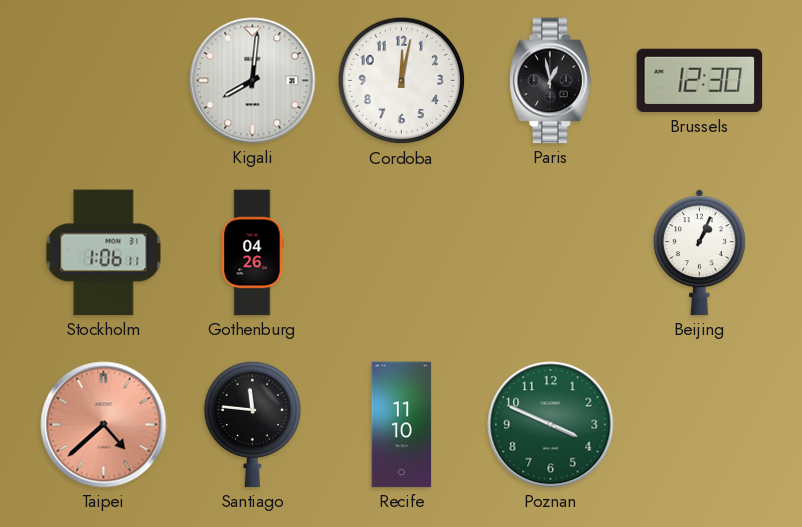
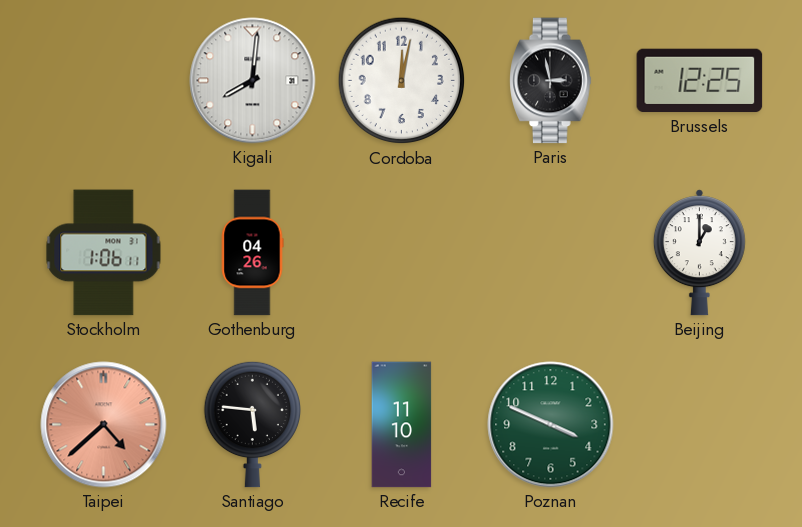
Paris: 12:58 -> 2:58
Brussels: 12:30 -> 12:25
Beijing: 1:04 -> 1:00
Santiago: 11:46 -> 5:46
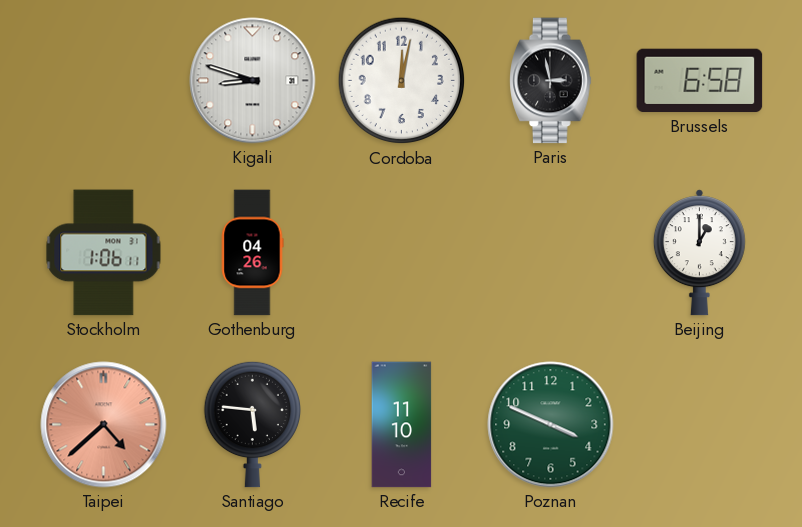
Kigali: 8:01 -> 8:48
Brussels: 12:25 -> 6:58
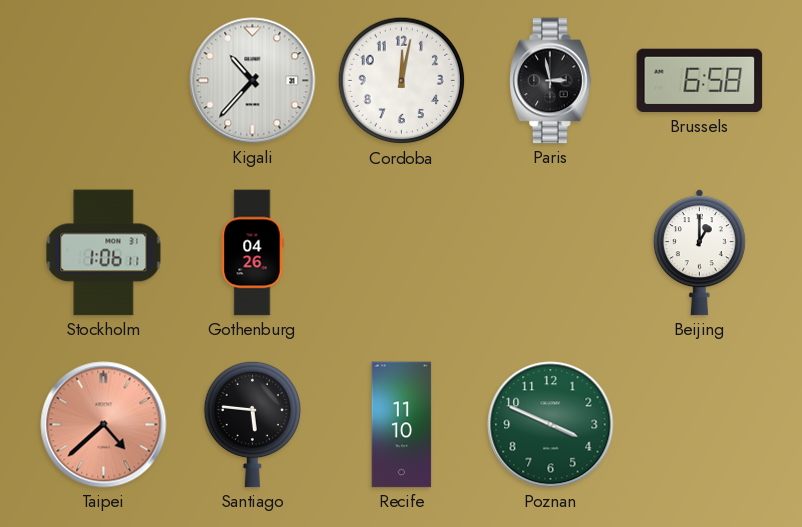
Kigali: 8:48 -> 10:37
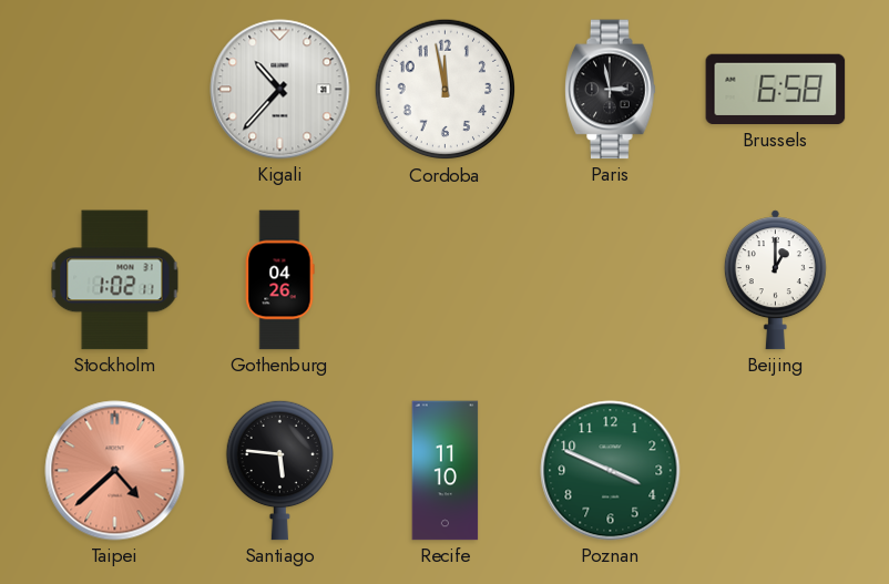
Cordoba: 12:02 -> 11:58
Stockholm: 1:06 -> 1:02
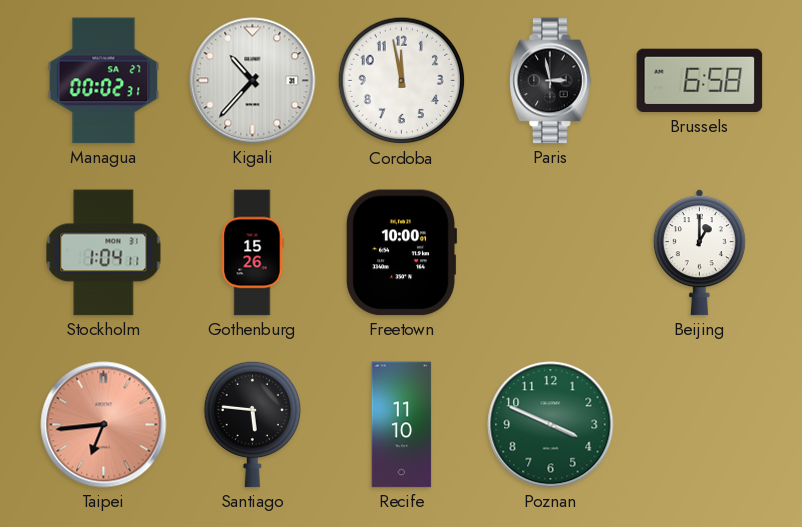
Managua: none -> 00:02
Stockholm: 1:02 -> 1:04
Gothenburg: 04:26 -> 15:26
Freetown: none -> 10:00
Taipei: 4:38 -> 6:44
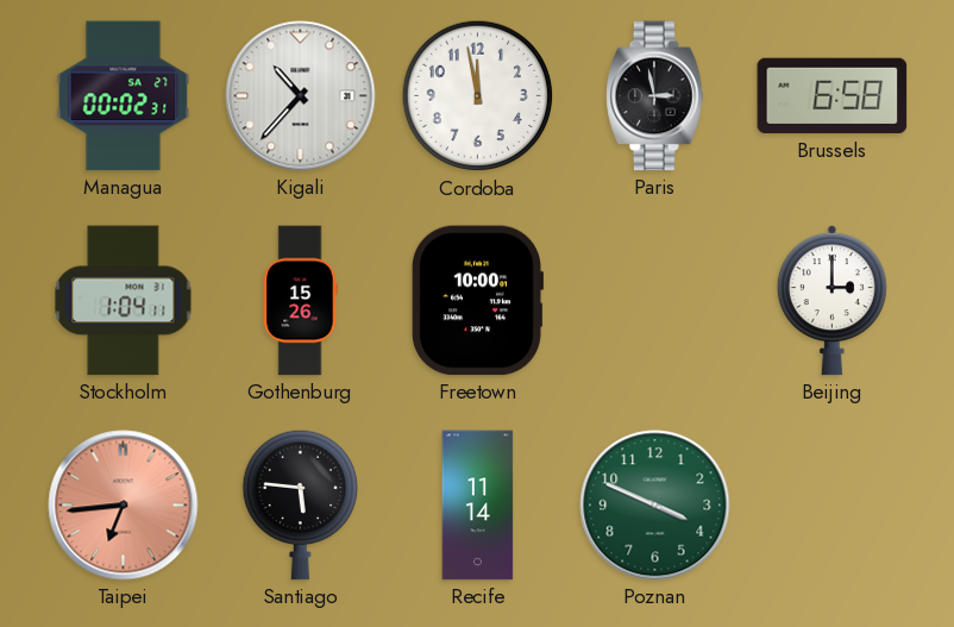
Beijing: 1:00 -> 3:00
Recife: 11:10 -> 11:14
